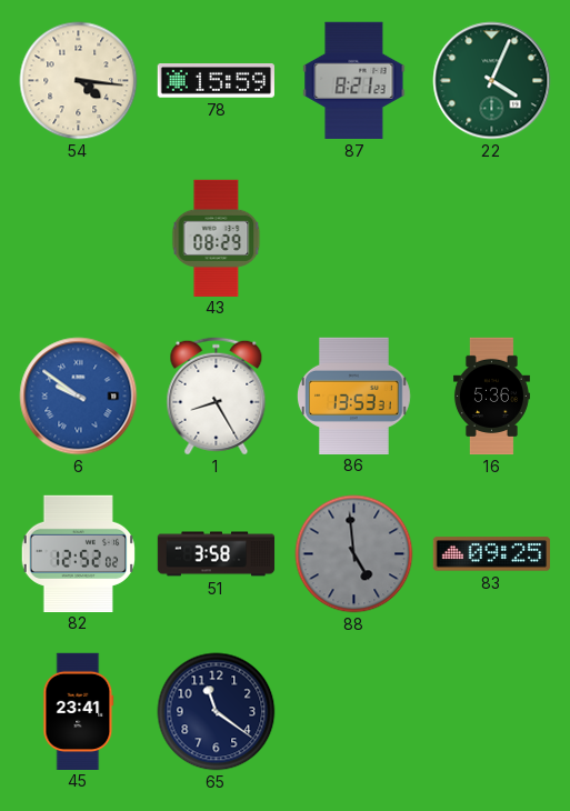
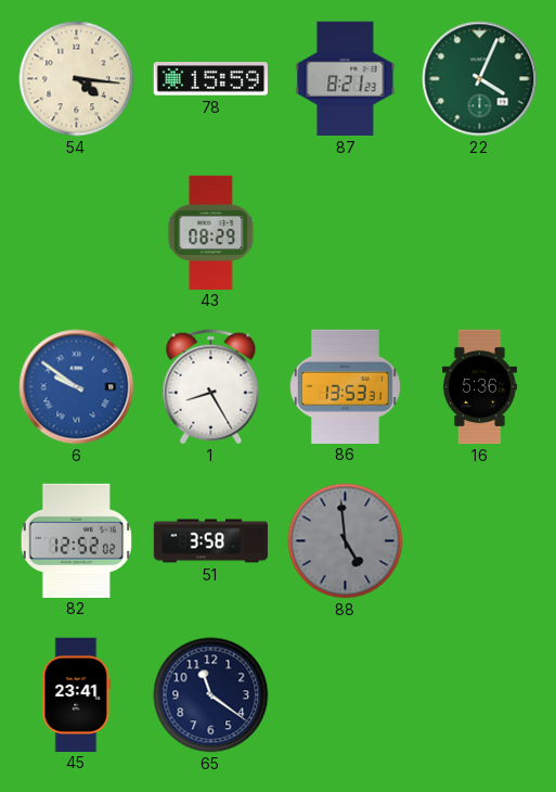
83: 09:25 -> none
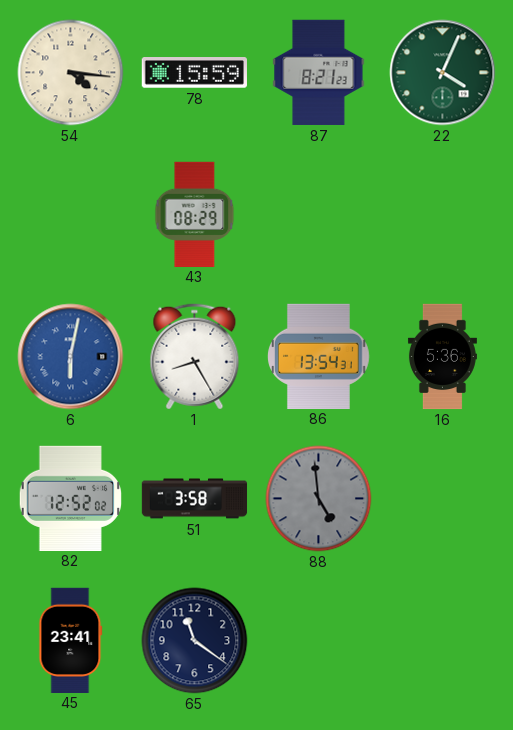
6: 9:51 -> 6:02
86: 13:53 -> 13:54
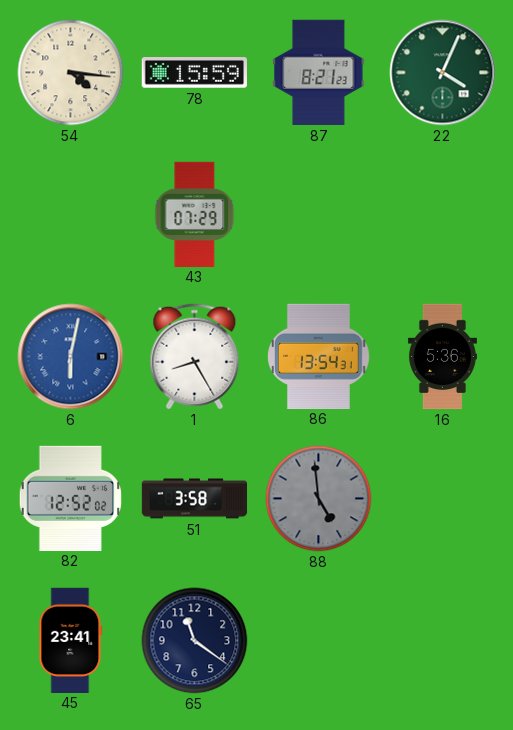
43: 08:29 -> 07:29
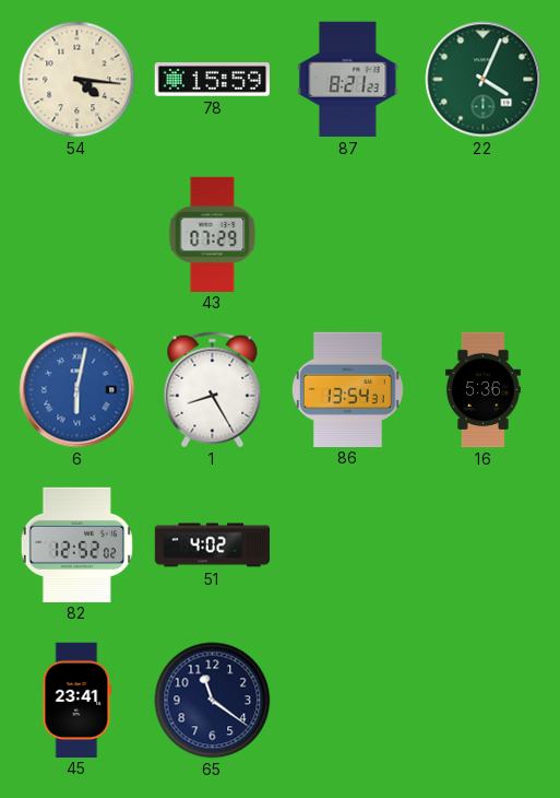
51: 3:58 -> 4:02
88: 4:59 -> none
